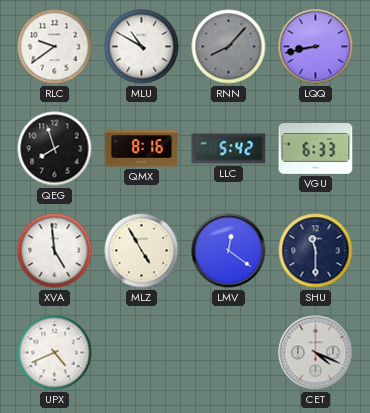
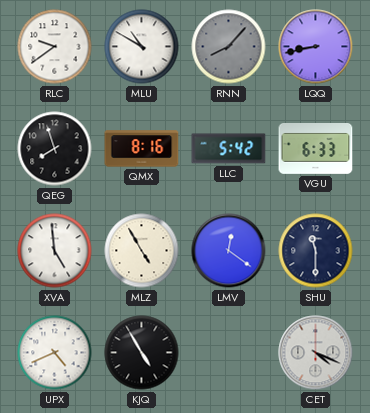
KJQ: none -> 4:55
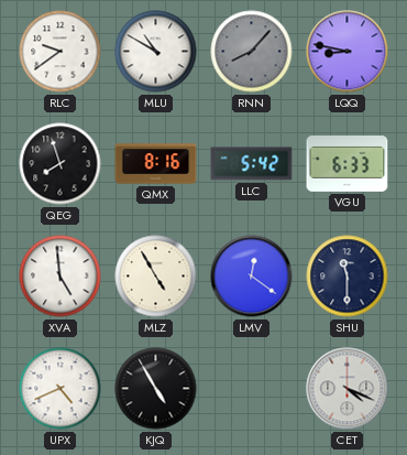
LQQ: 8:43 -> 8:47
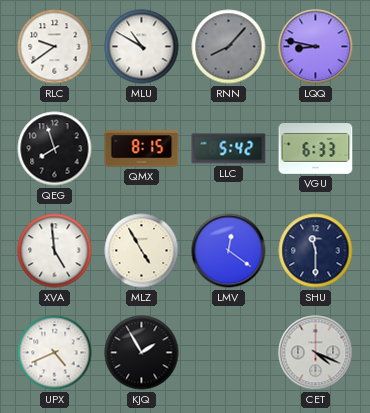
QMX: 8:16 -> 8:15
KJQ: 4:55 -> 1:55
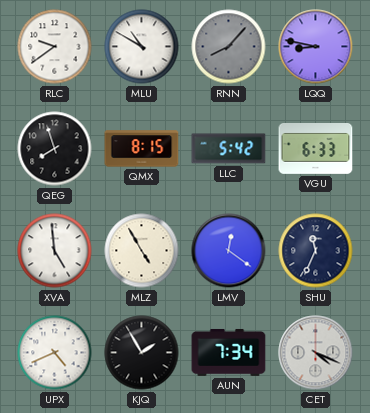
SHU: 11:30 -> 11:34
AUN: none -> 7:34
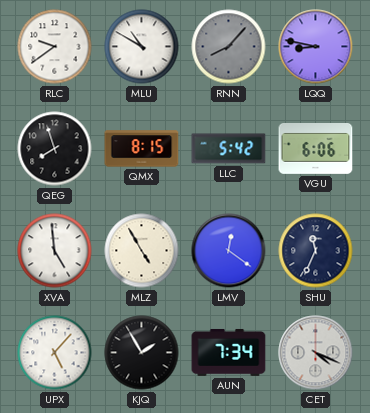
VGU: 6:33 -> 6:06
UPX: 4:41 -> 5:07
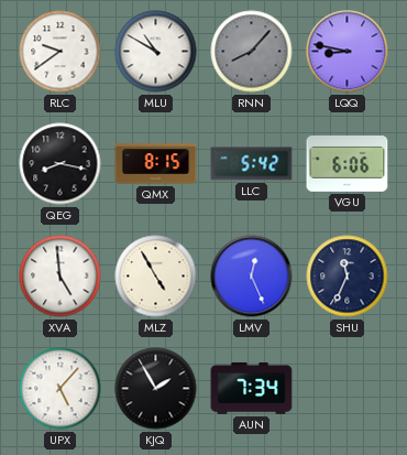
QEG: 7:57 -> 8:17
LMV: 12:21 -> 12:26
CET: 4:19 -> none
